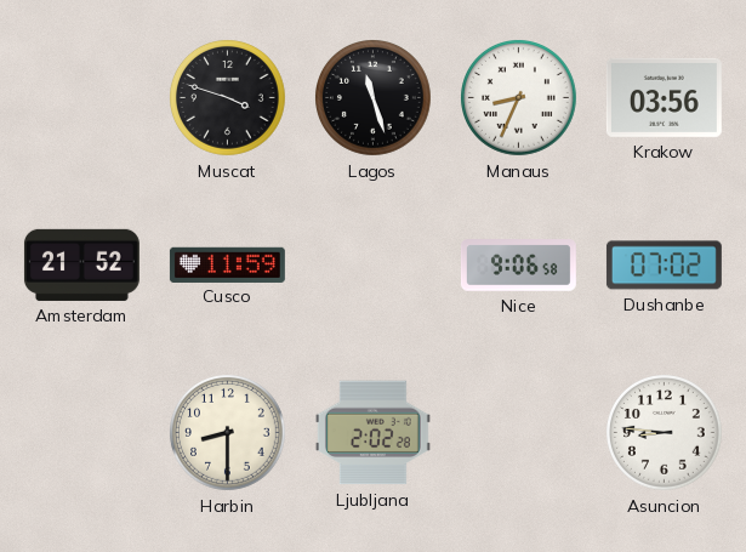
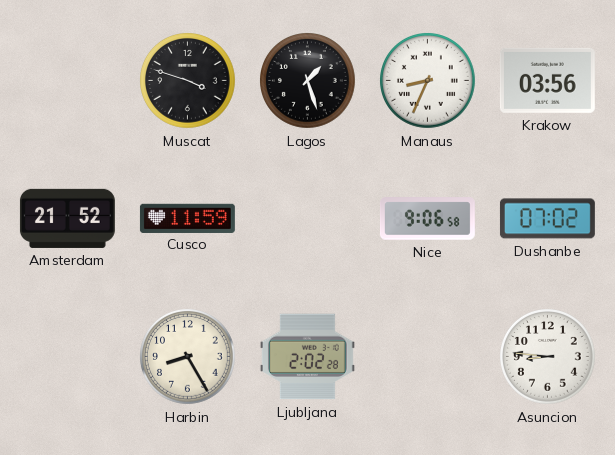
Lagos: 11:27 -> 1:27
Harbin: 8:30 -> 8:25
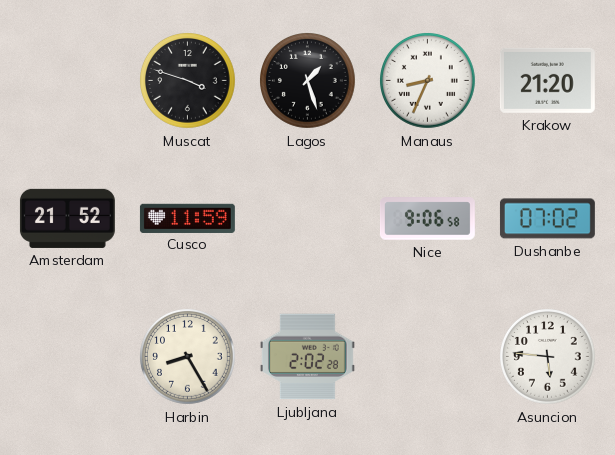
Krakow: 03:56 -> 21:20
Asuncion: 8:46 -> 5:46
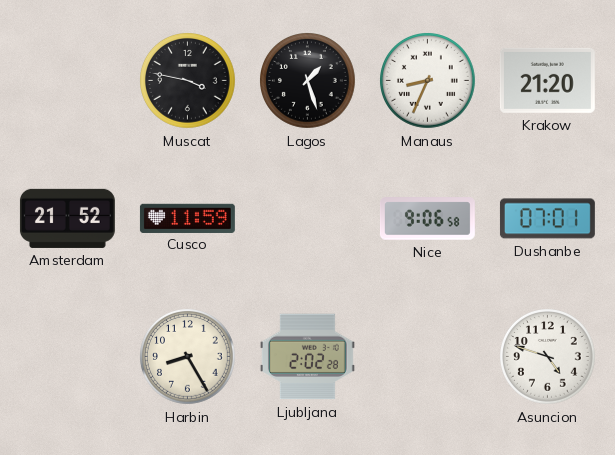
Muscat: 3:48 -> 3:47
Dushanbe: 07:02 -> 07:01
Asuncion: 5:46 -> 4:48
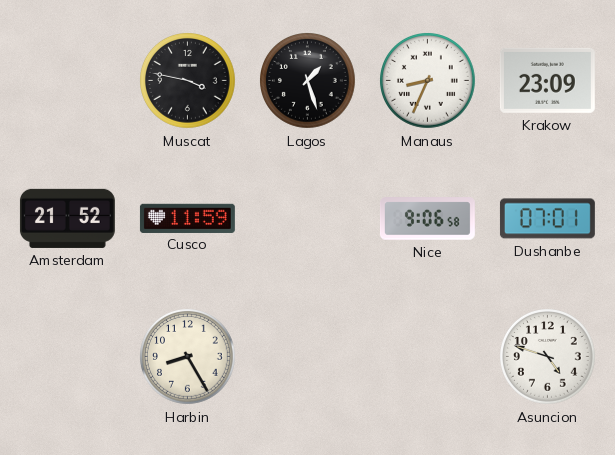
Krakow: 21:20 -> 23:09
Ljubljana: 2:02 -> none
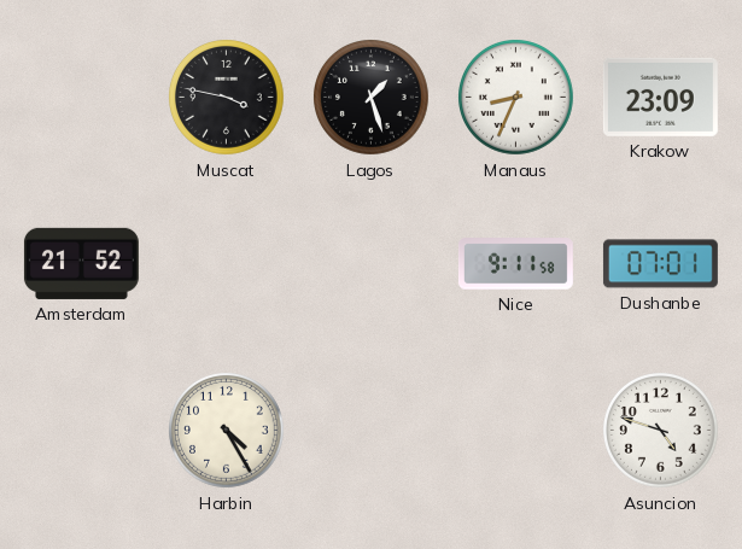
Cusco: 11:59 -> none
Nice: 9:06 -> 9:11
Harbin: 8:25 -> 4:25
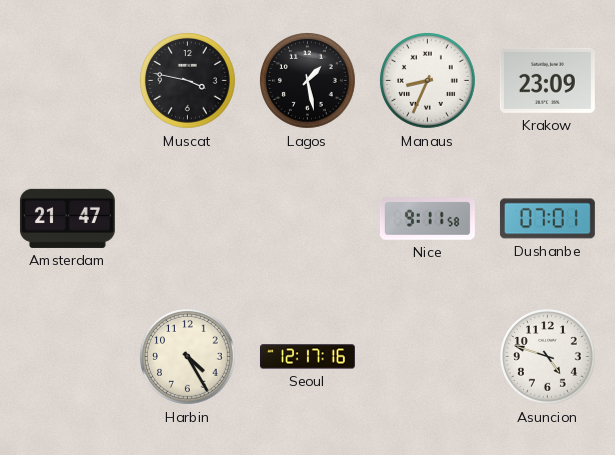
Lagos: 1:27 -> 1:28
Amsterdam: 21:52 -> 21:47
Seoul: none -> 12:17
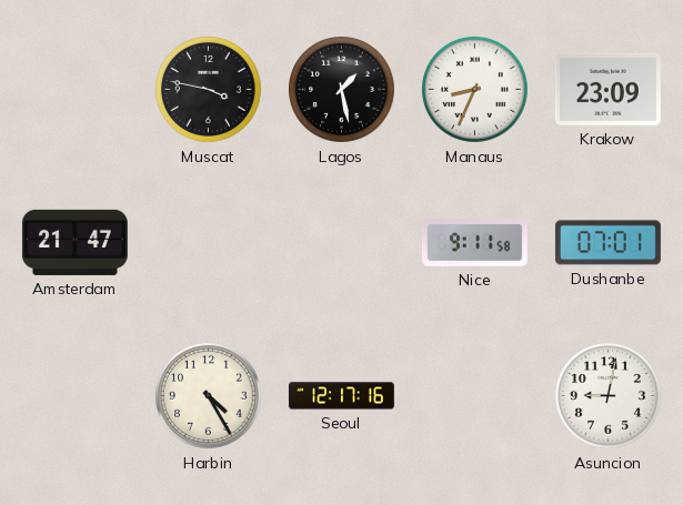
Asuncion: 4:48 -> 9:02
